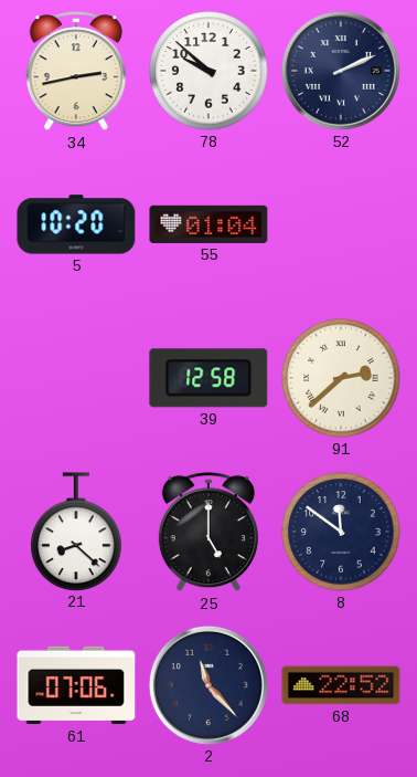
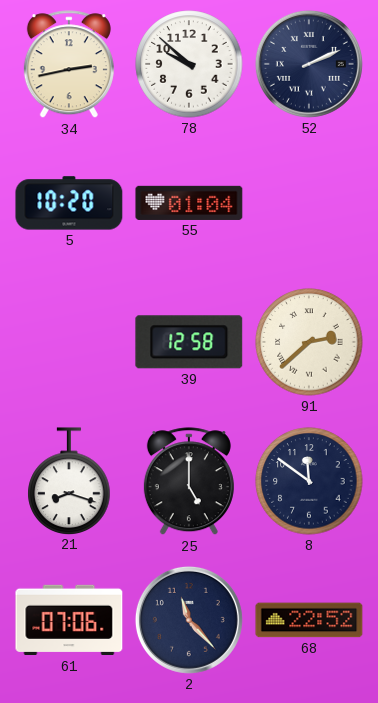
21: 8:22 -> 8:18
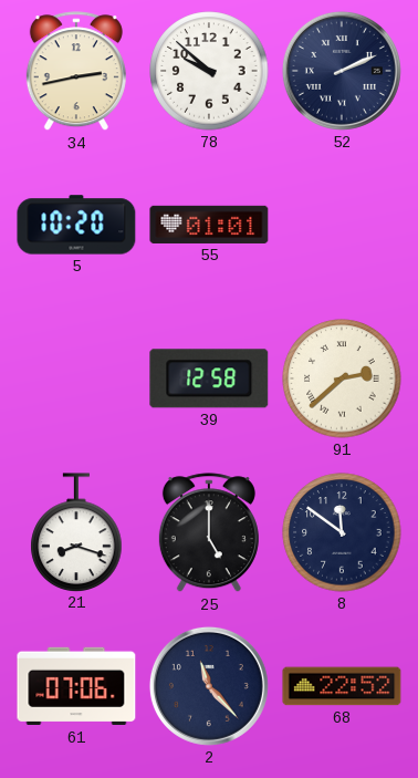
55: 01:04 -> 01:01
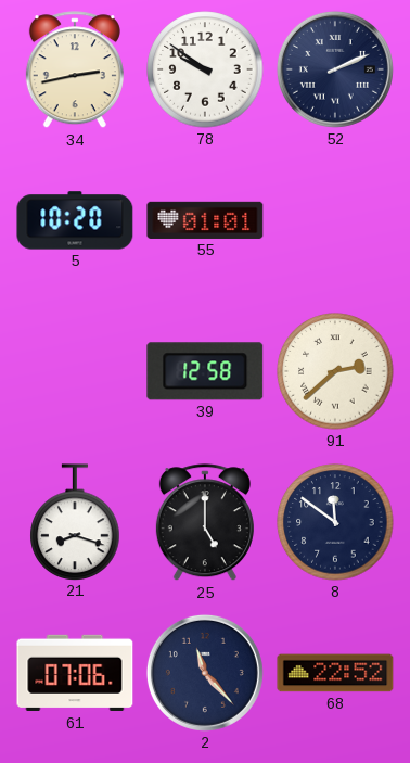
78: 9:52 -> 9:51
